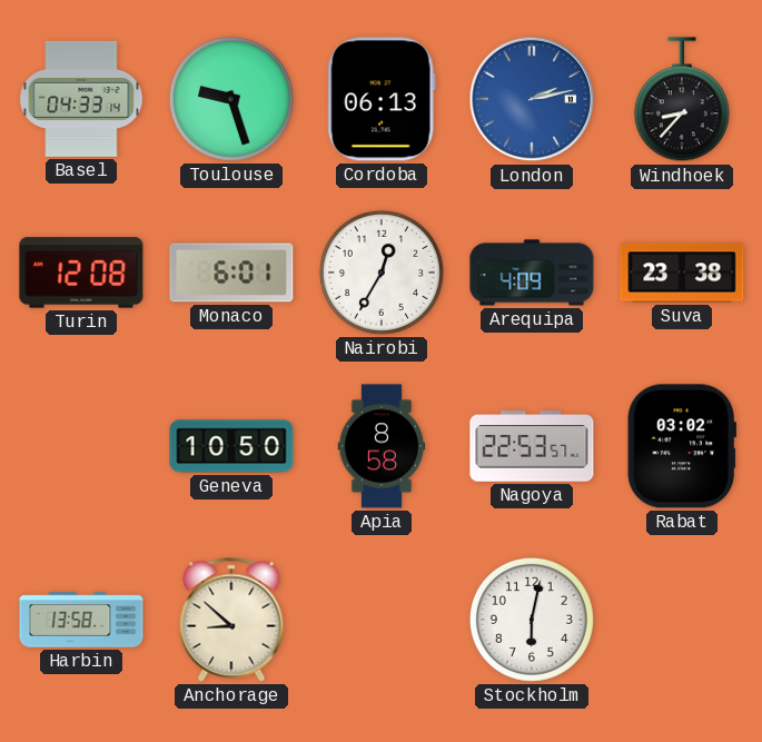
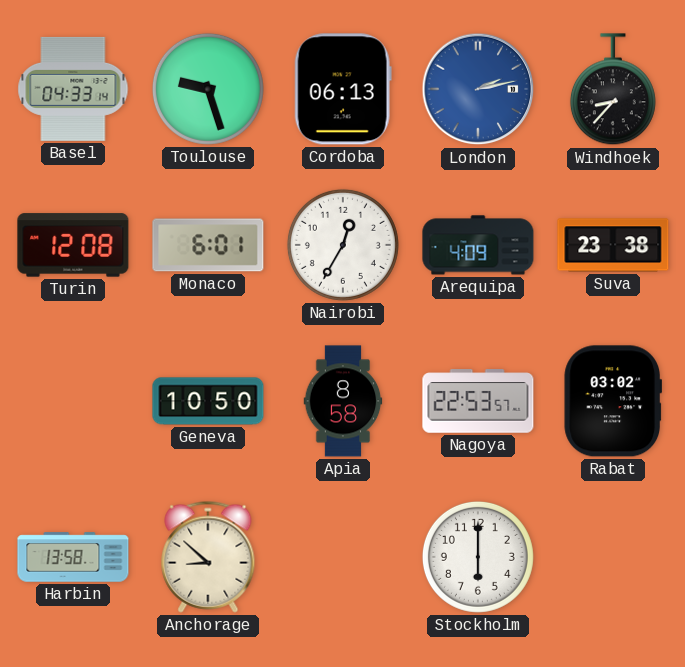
Stockholm: 6:02 -> 6:00
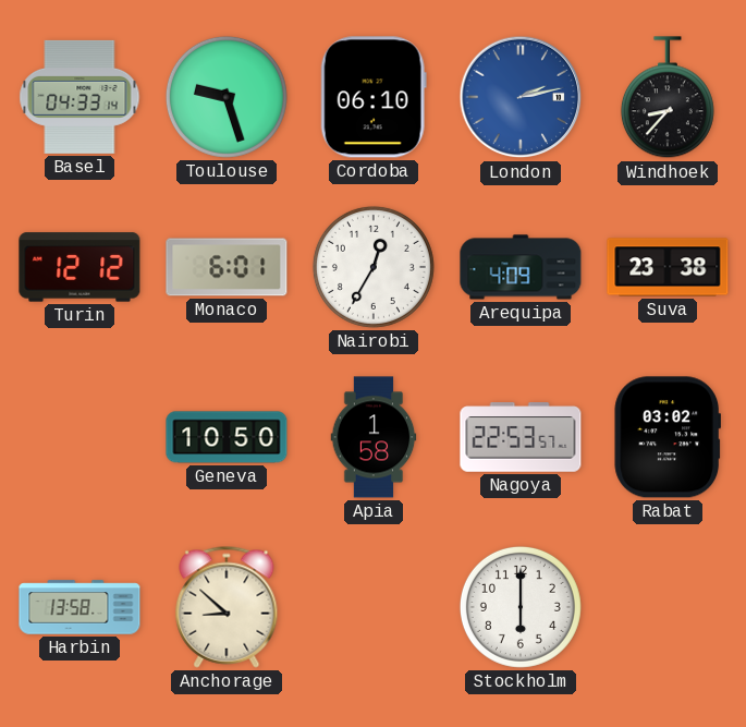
Cordoba: 06:13 -> 06:10
Turin: 12:08 -> 12:12
Apia: 8:58 -> 1:58
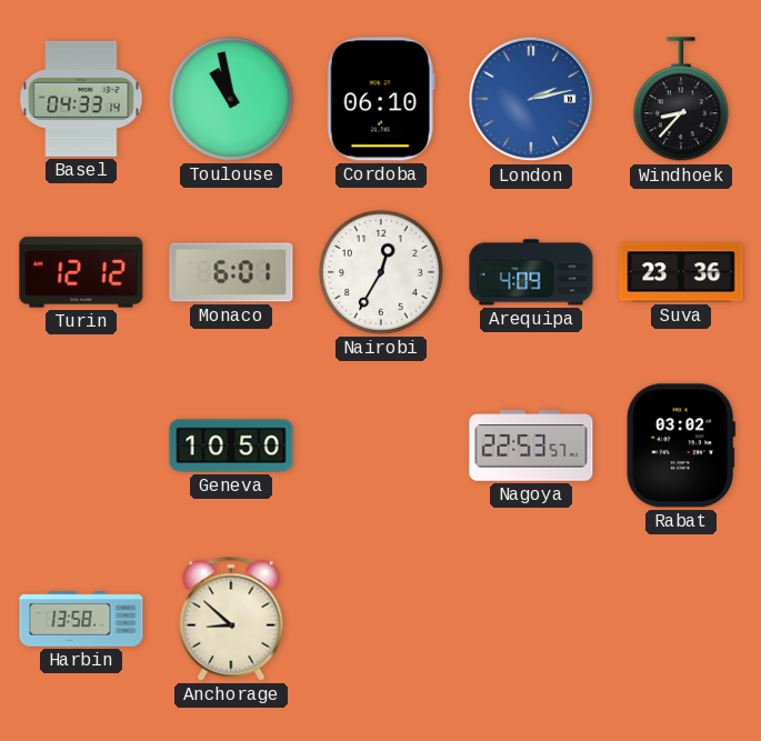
Toulouse: 9:27 -> 10:58
Suva: 23:38 -> 23:36
Apia: 1:58 -> none
Stockholm: 6:00 -> none
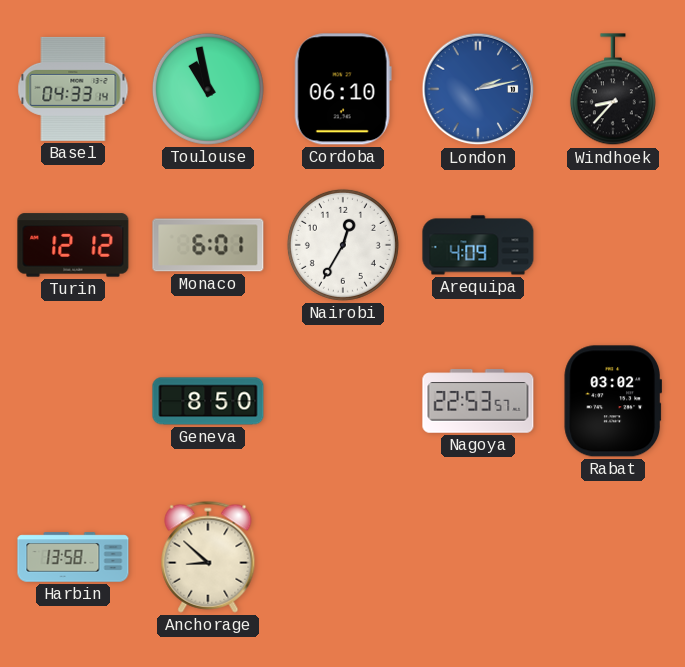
Suva: 23:36 -> none
Geneva: 10:50 -> 8:50
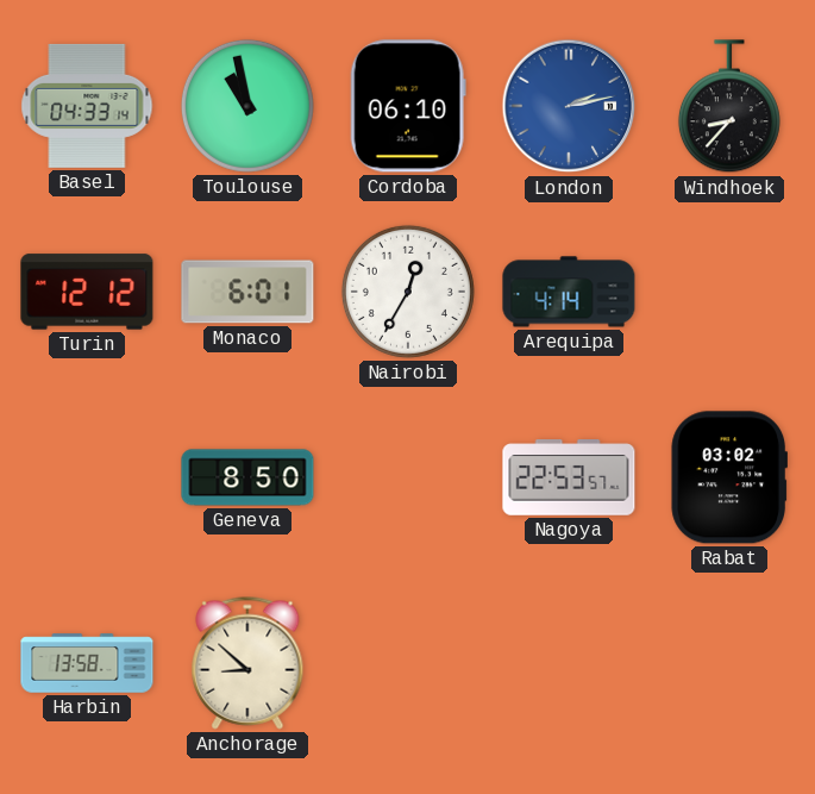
Arequipa: 4:09 -> 4:14
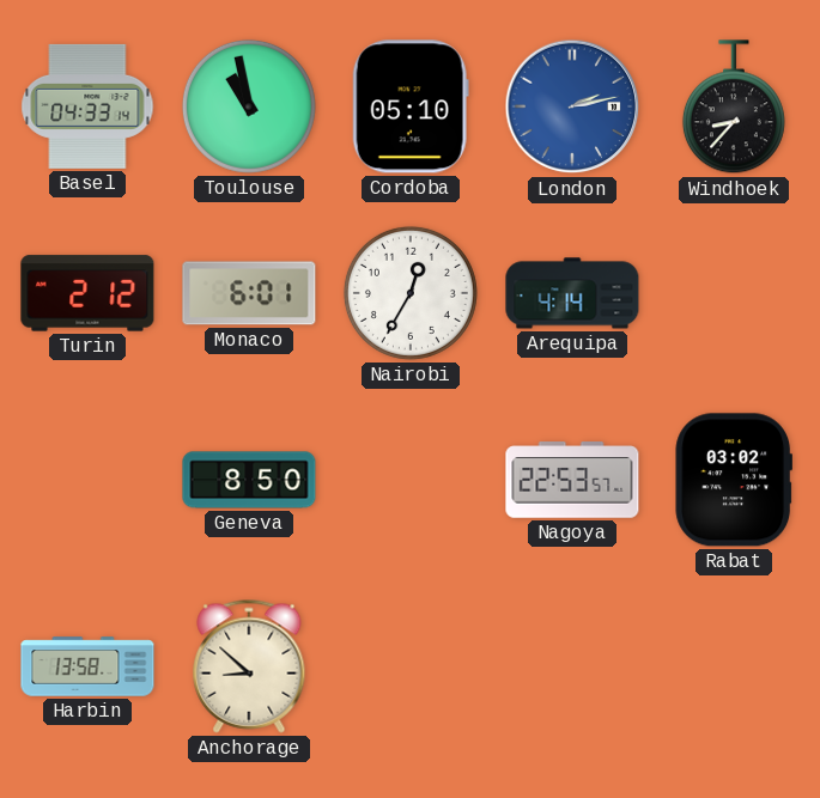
Cordoba: 06:10 -> 05:10
Turin: 12:12 -> 2:12
